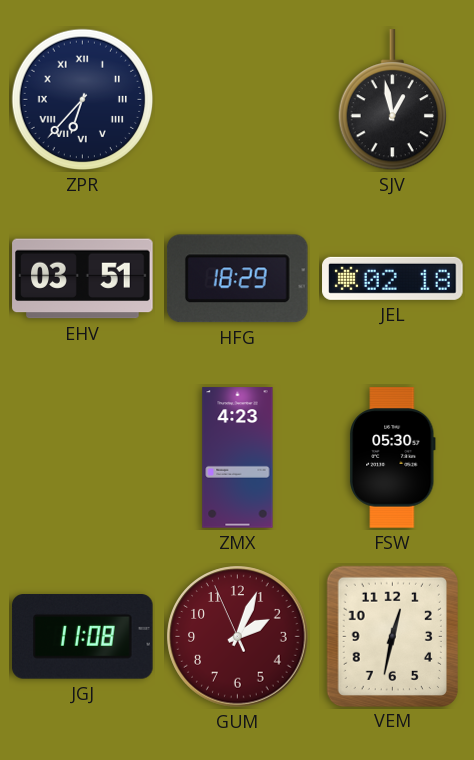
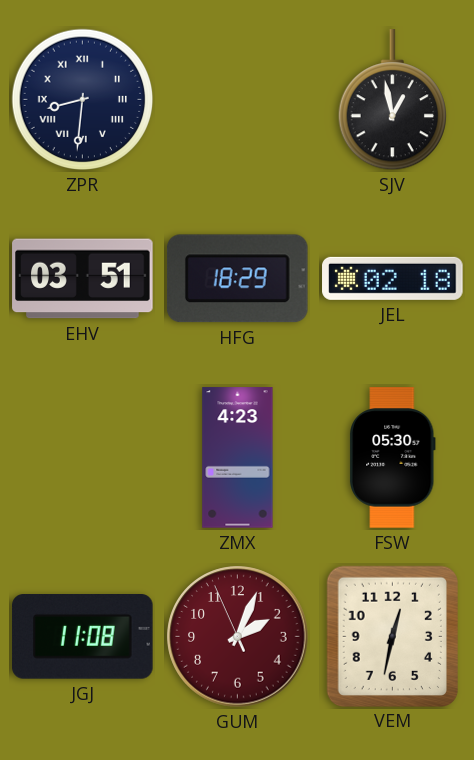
ZPR: 6:37 -> 8:31
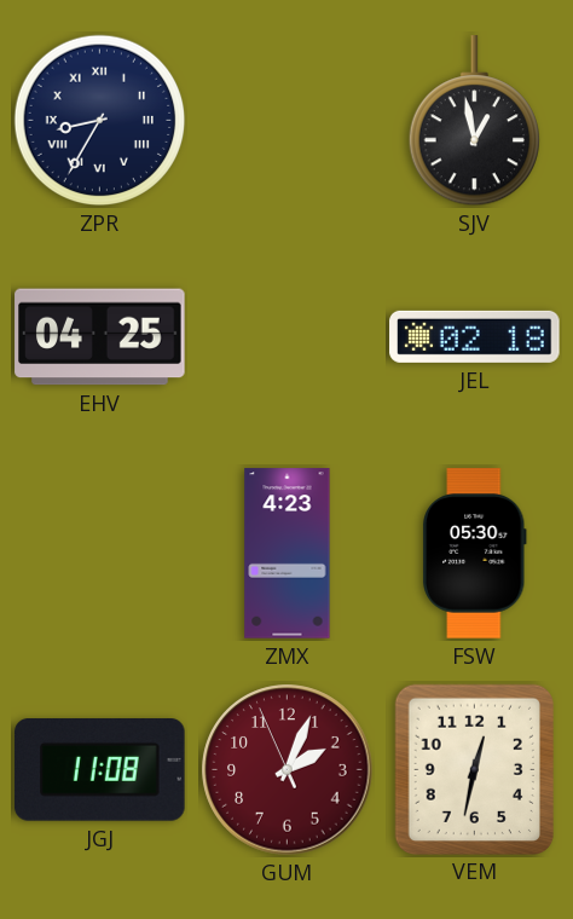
ZPR: 8:31 -> 8:35
EHV: 03:51 -> 04:25
HFG: 18:29 -> none
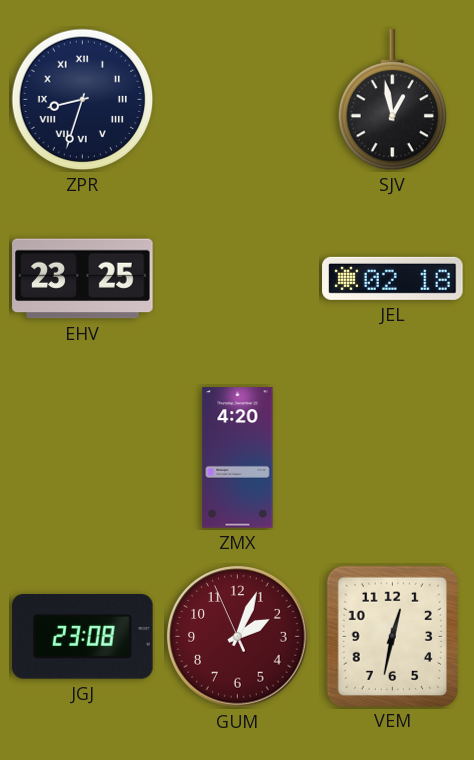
ZPR: 8:35 -> 8:33
EHV: 04:25 -> 23:25
ZMX: 4:23 -> 4:20
FSW: 05:30 -> none
JGJ: 11:08 -> 23:08
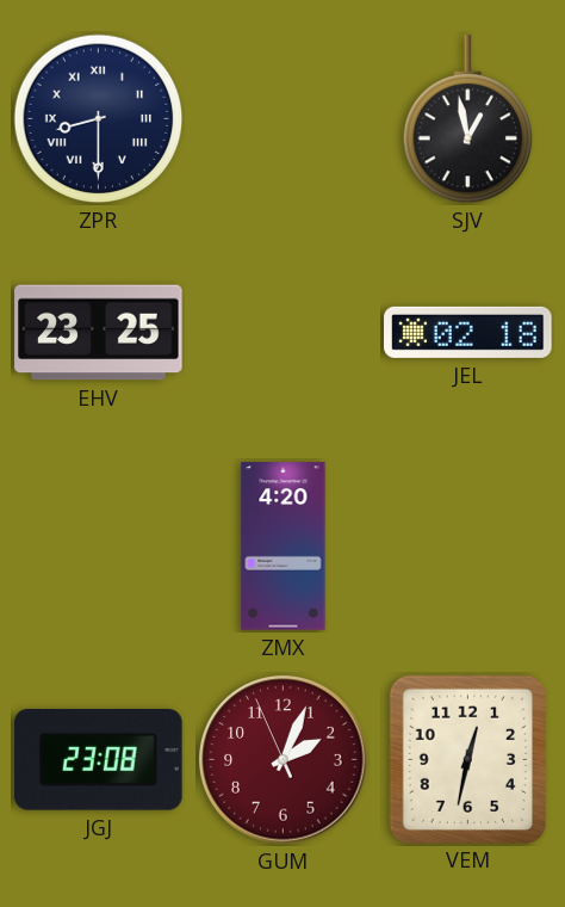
ZPR: 8:33 -> 8:30
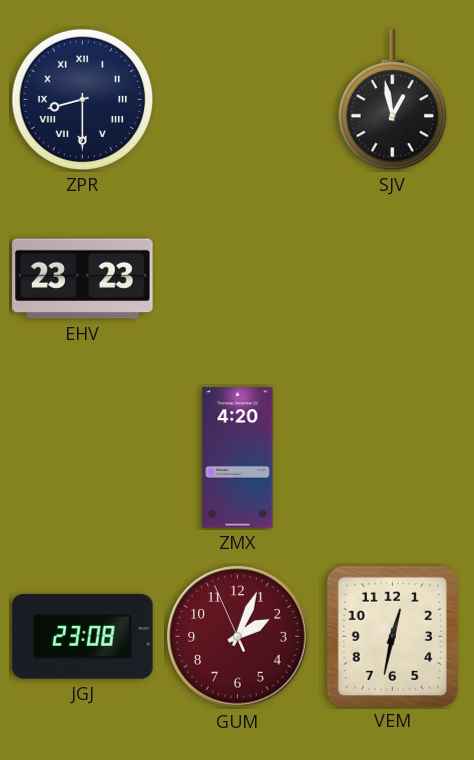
EHV: 23:25 -> 23:23
JEL: 02:18 -> none
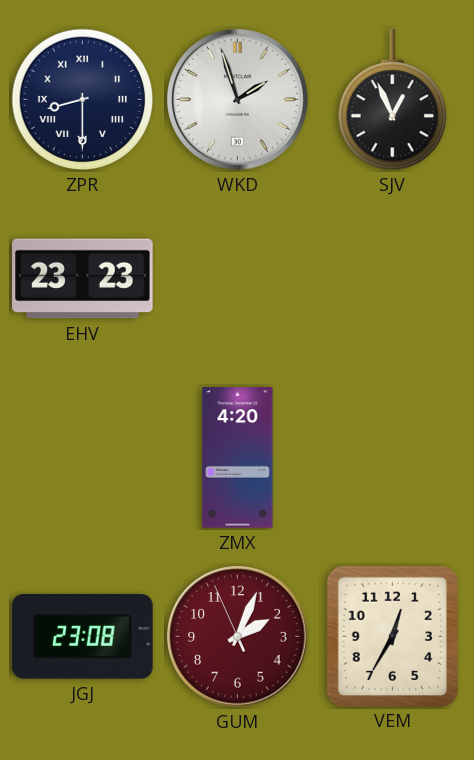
WKD: none -> 1:57
SJV: 12:58 -> 12:56
VEM: 12:32 -> 12:35
